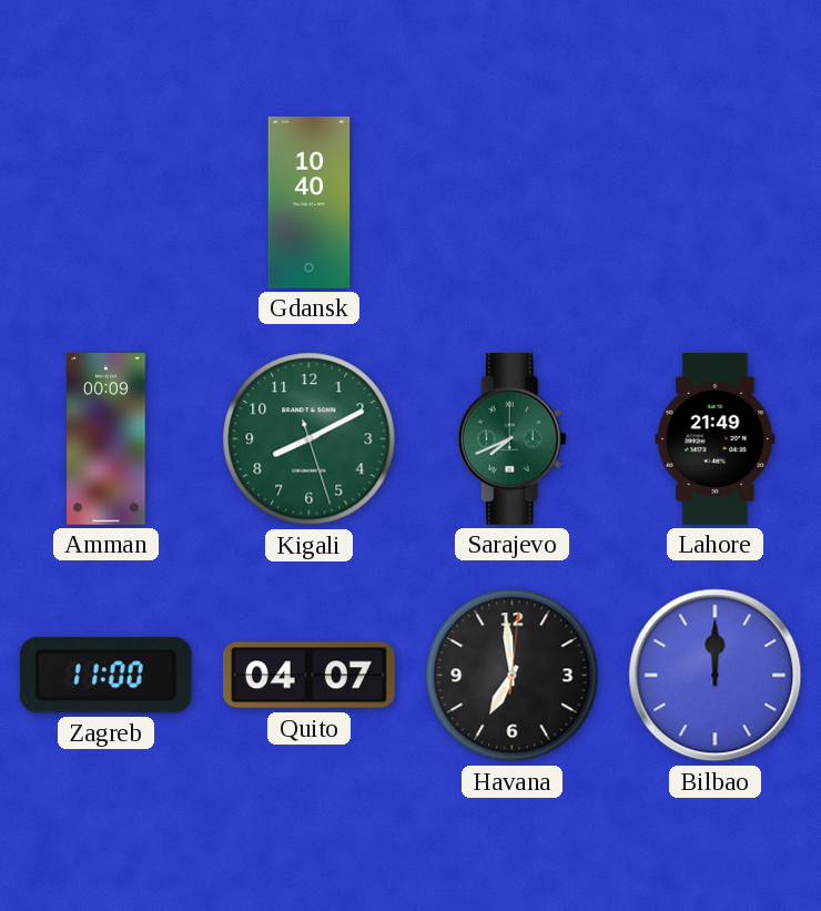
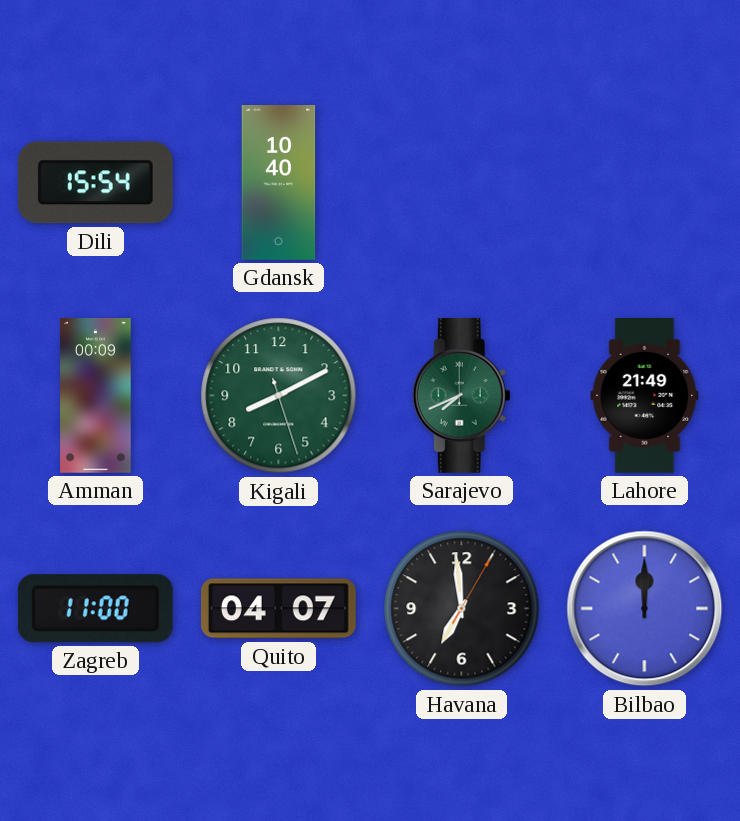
Dili: none -> 15:54
Havana: 6:59:01 -> 6:59:05
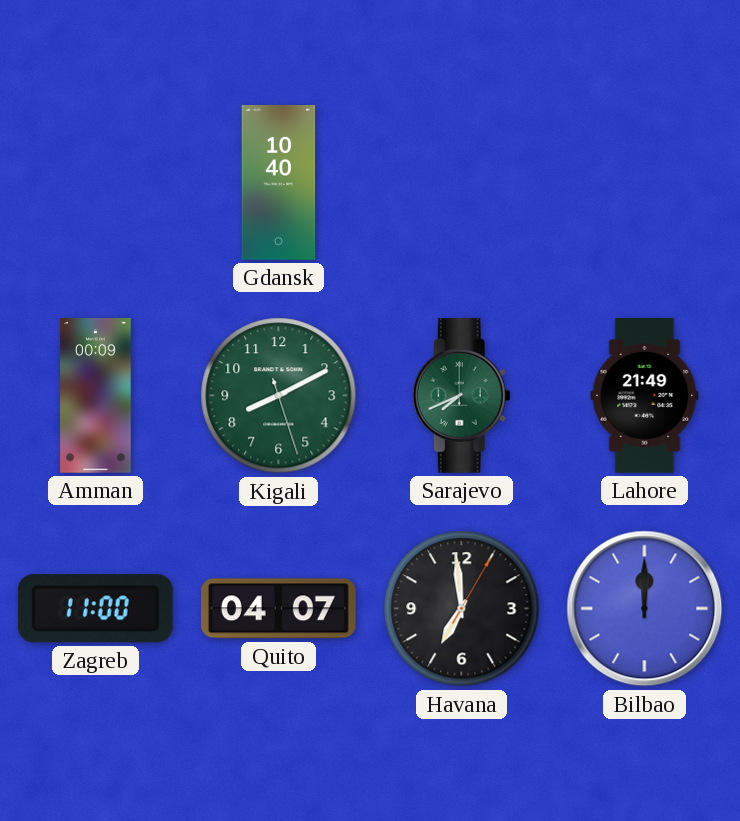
Dili: 15:54 -> none
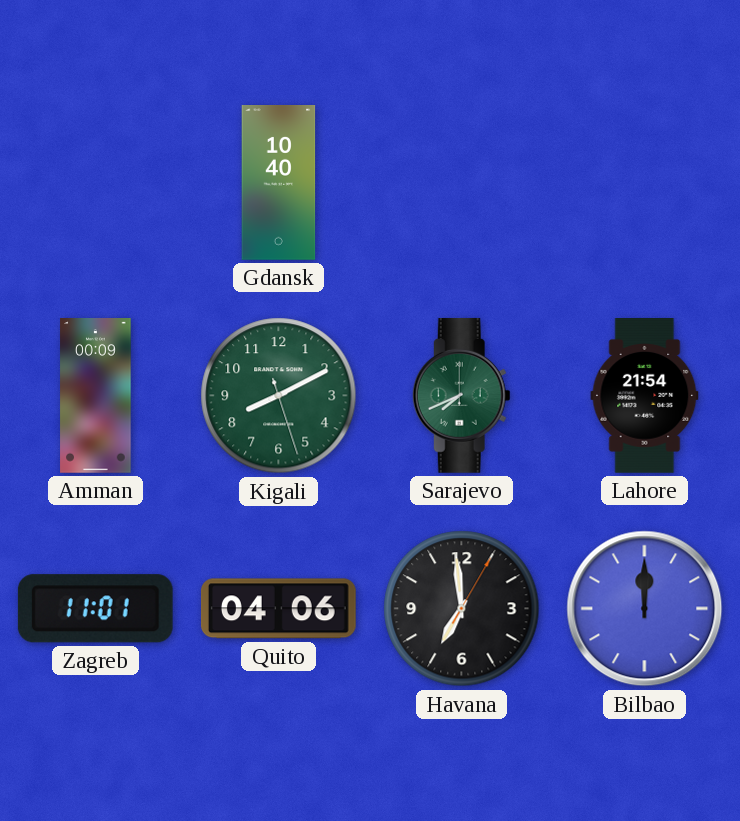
Lahore: 21:49 -> 21:54
Zagreb: 11:00 -> 11:01
Quito: 04:07 -> 04:06
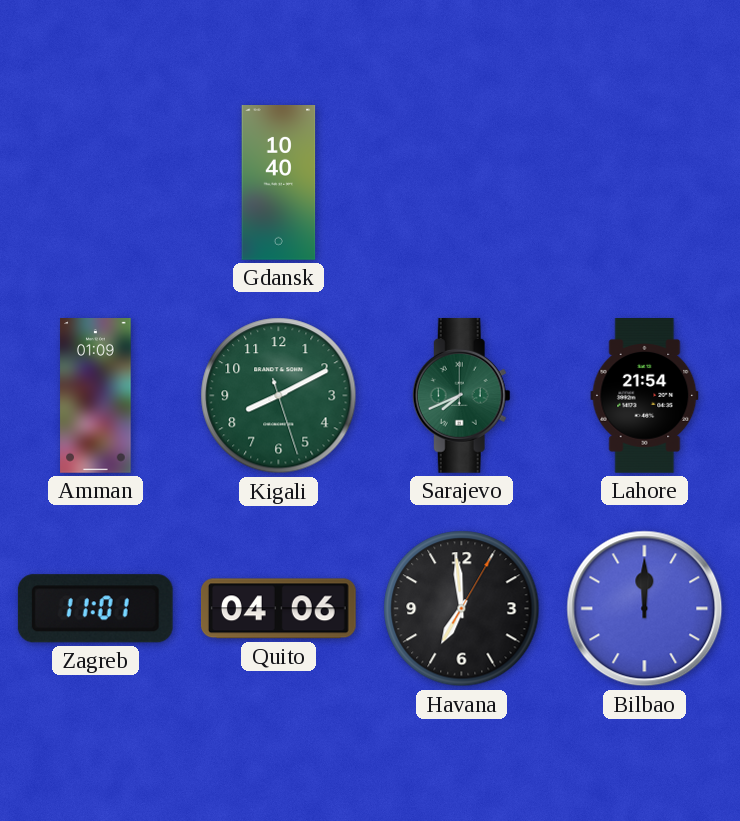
Amman: 00:09 -> 01:09
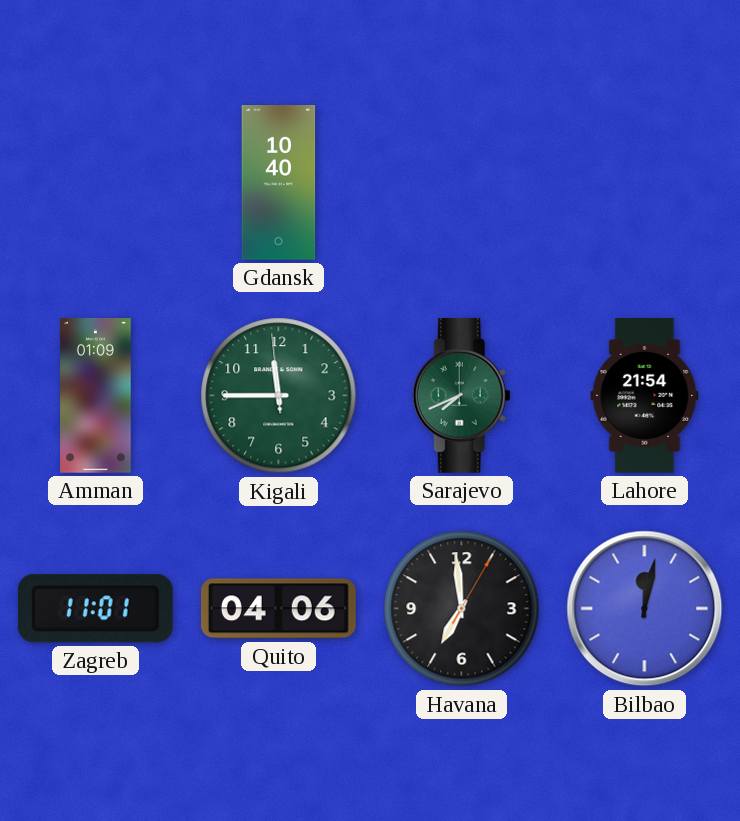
Kigali: 8:10 -> 11:44
Bilbao: 12:00 -> 12:02
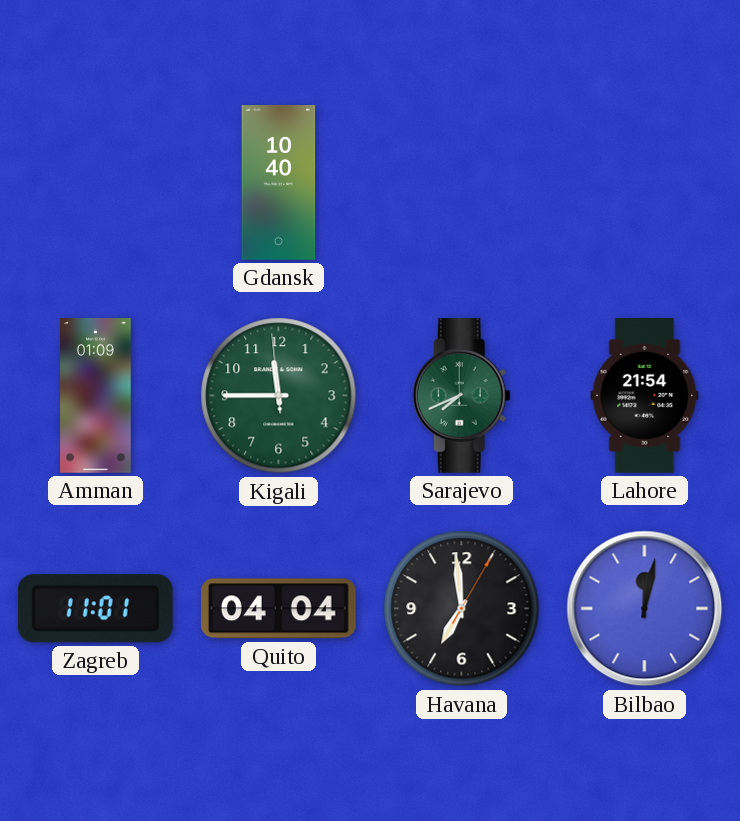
Quito: 04:06 -> 04:04
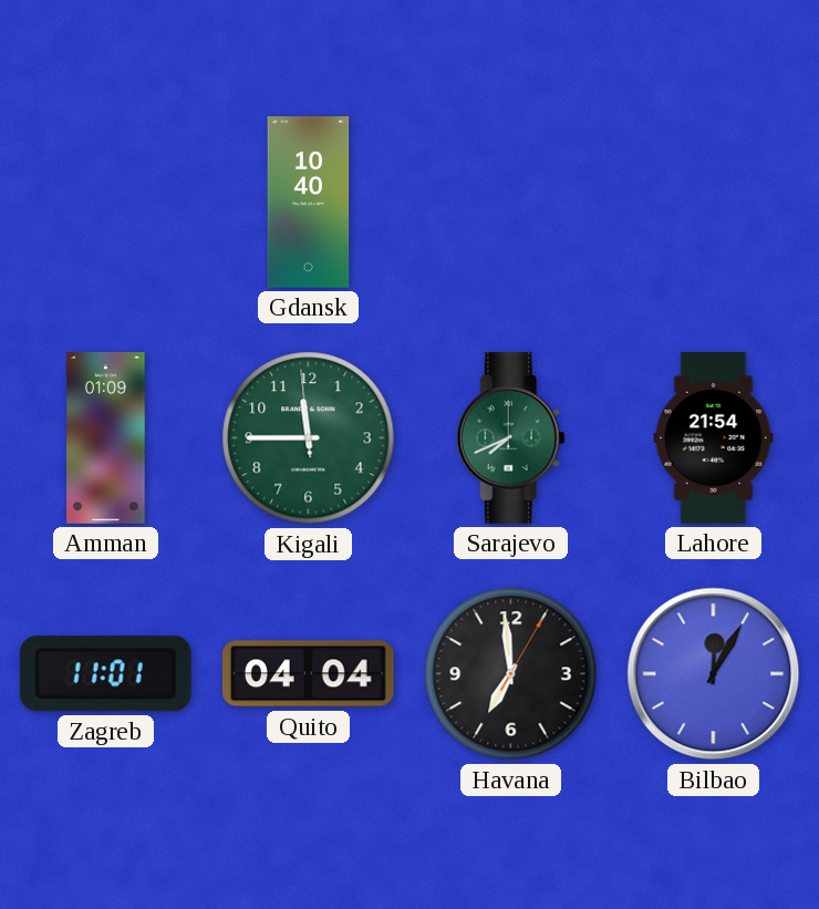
Bilbao: 12:02 -> 12:05
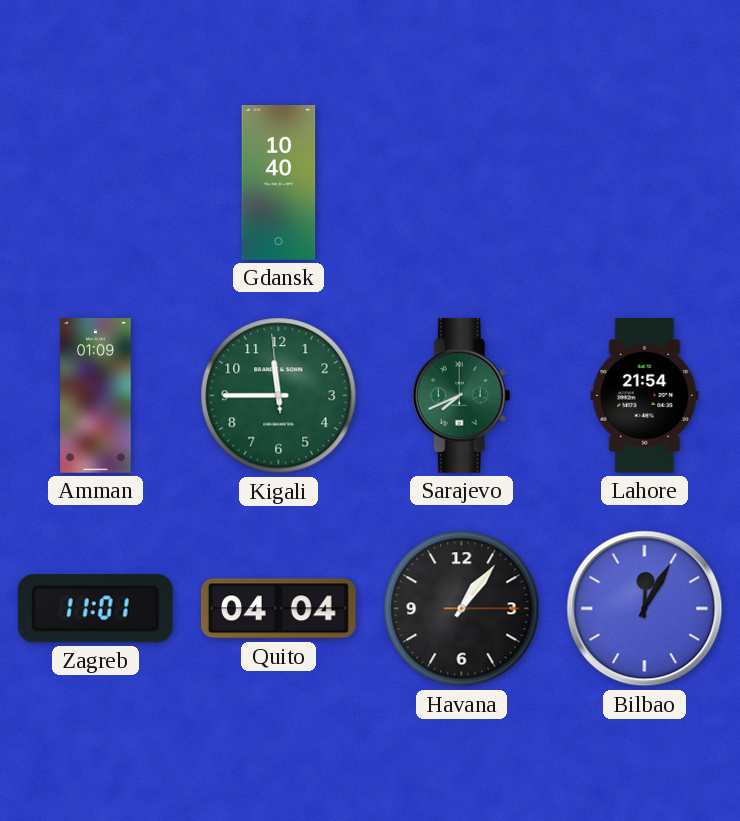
Havana: 6:59 -> 1:06
